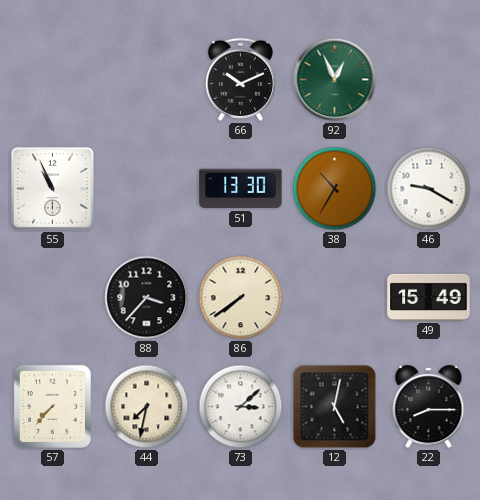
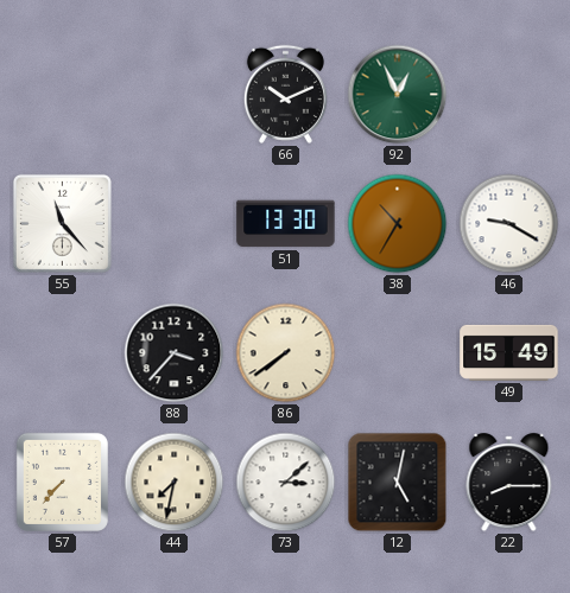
55: 10:56 -> 11:23
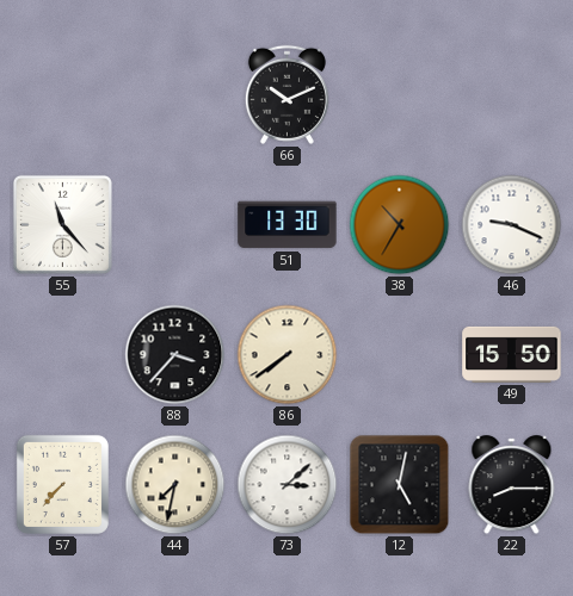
92: 12:56 -> none
46: 9:20 -> 9:19
49: 15:49 -> 15:50
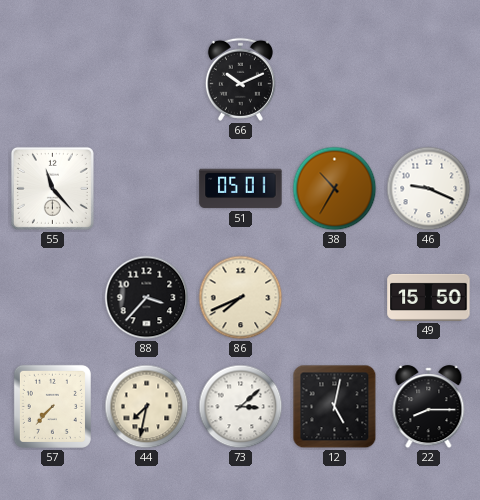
51: 13:30 -> 05:01
86: 7:39 -> 7:41
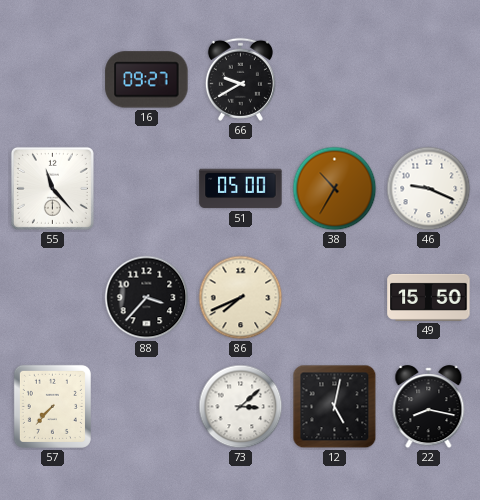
16: none -> 09:27
66: 10:11 -> 9:40
51: 05:01 -> 05:00
44: 7:32 -> none
22: 8:15 -> 8:17
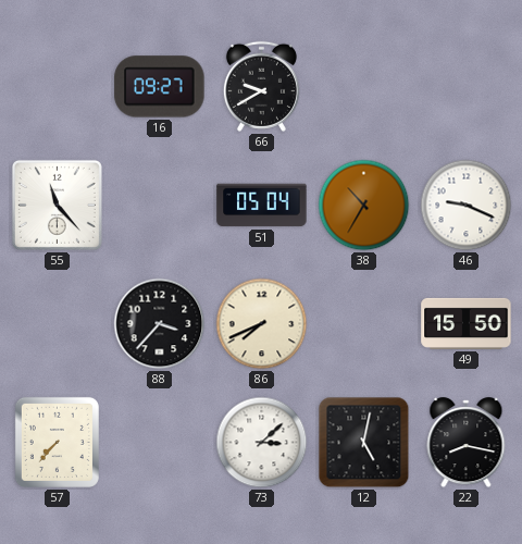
51: 05:00 -> 05:04
